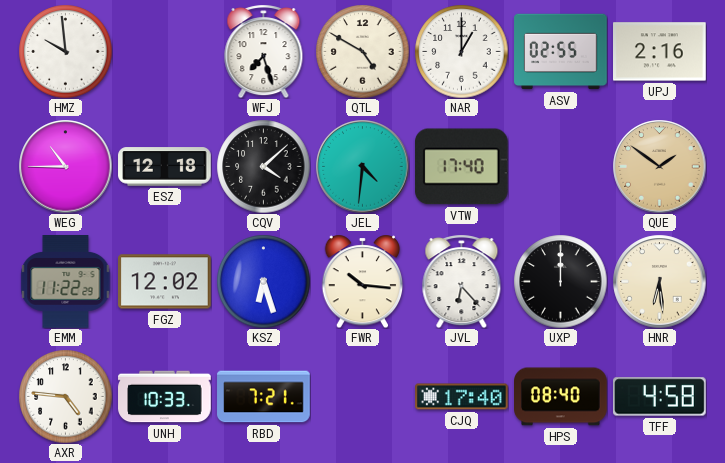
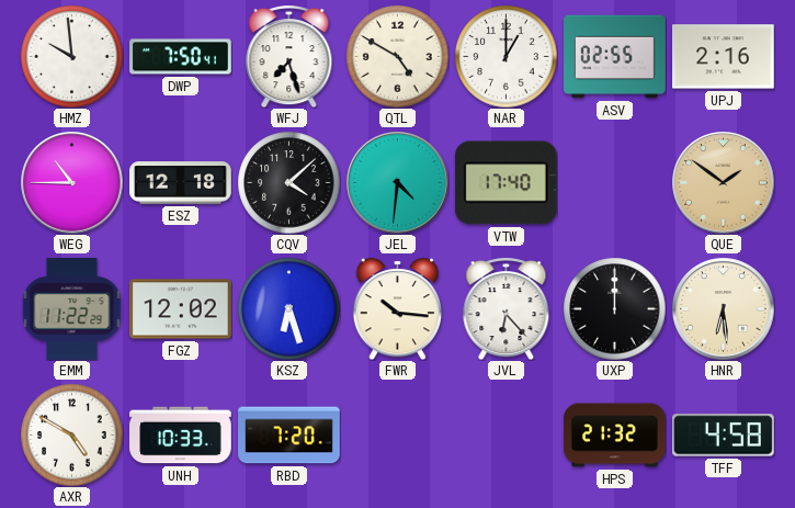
DWP: none -> 7:50
AXR: 4:46 -> 4:50
RBD: 7:21 -> 7:20
CJQ: 17:40 -> none
HPS: 08:40 -> 21:32
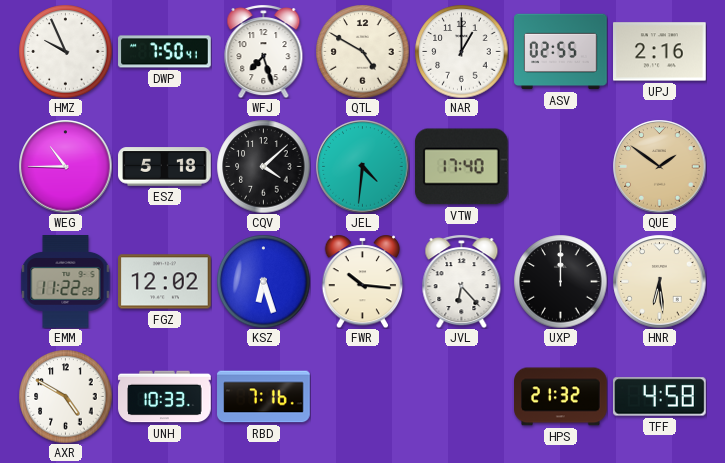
HMZ: 9:59 -> 9:56
ESZ: 12:18 -> 5:18
RBD: 7:20 -> 7:16
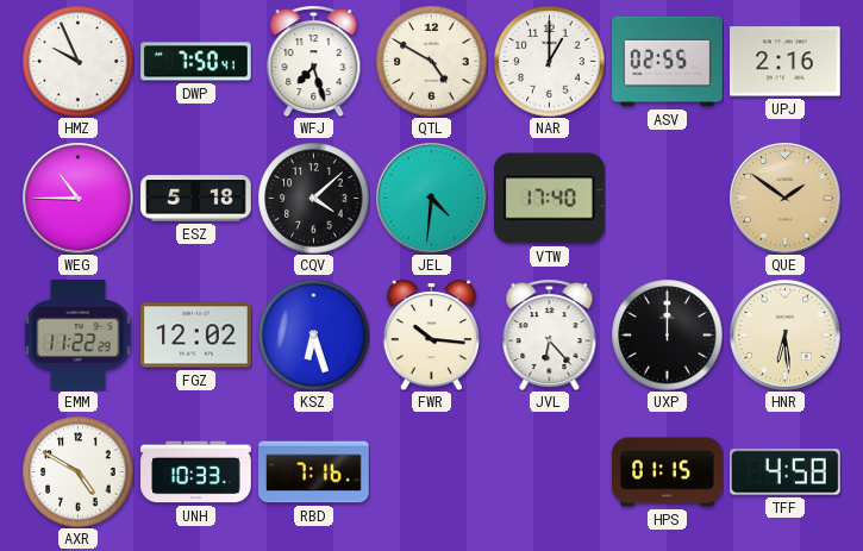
HPS: 21:32 -> 01:15
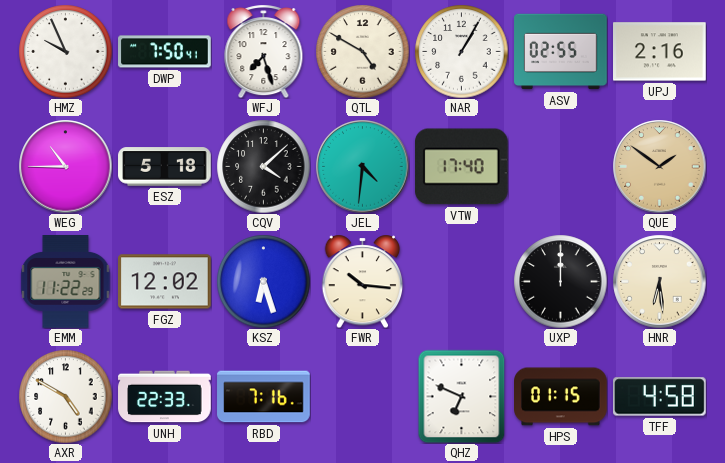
NAR: 1:00 -> 1:05
JVL: 6:23 -> none
UNH: 10:33 -> 22:33
QHZ: none -> 6:49
